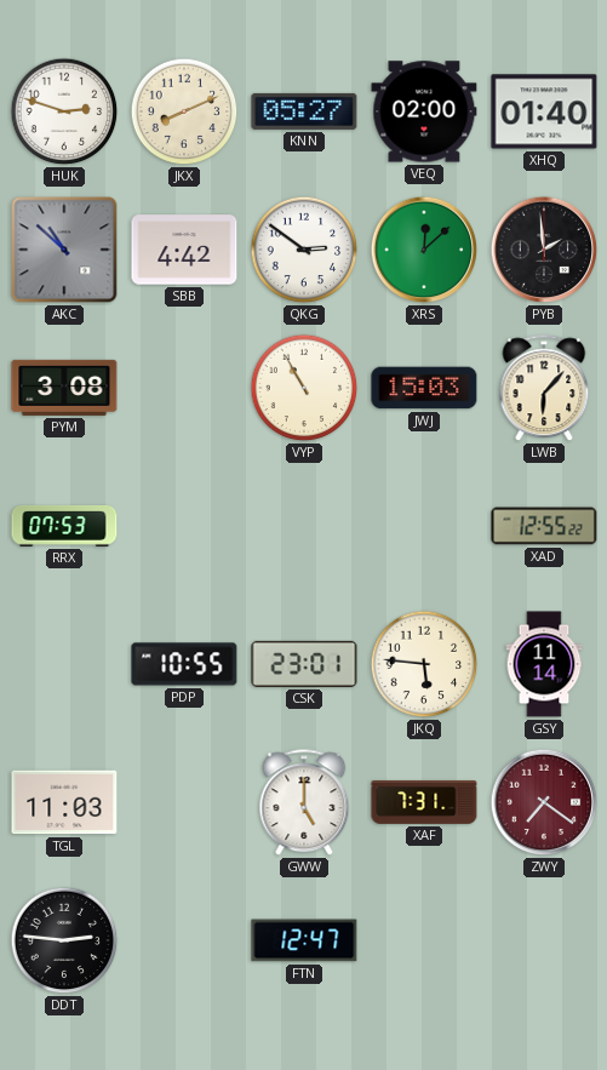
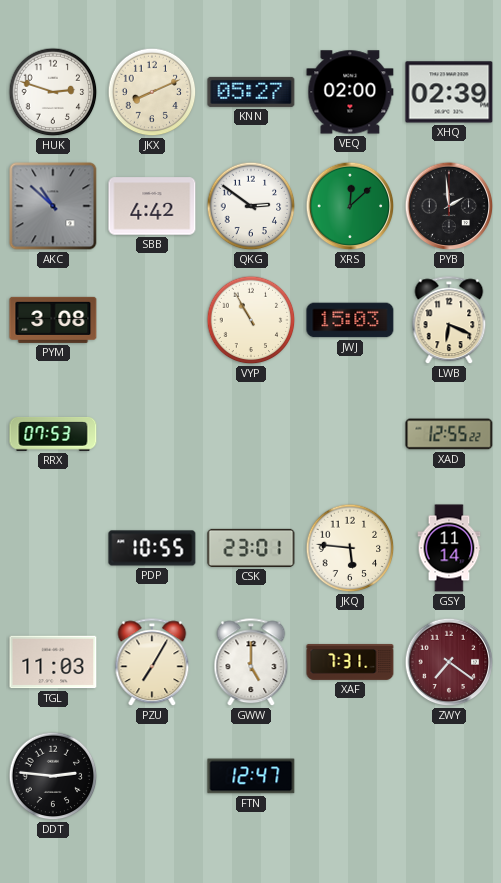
XHQ: 01:40 -> 02:39
LWB: 6:07 -> 6:19
PZU: none -> 7:05
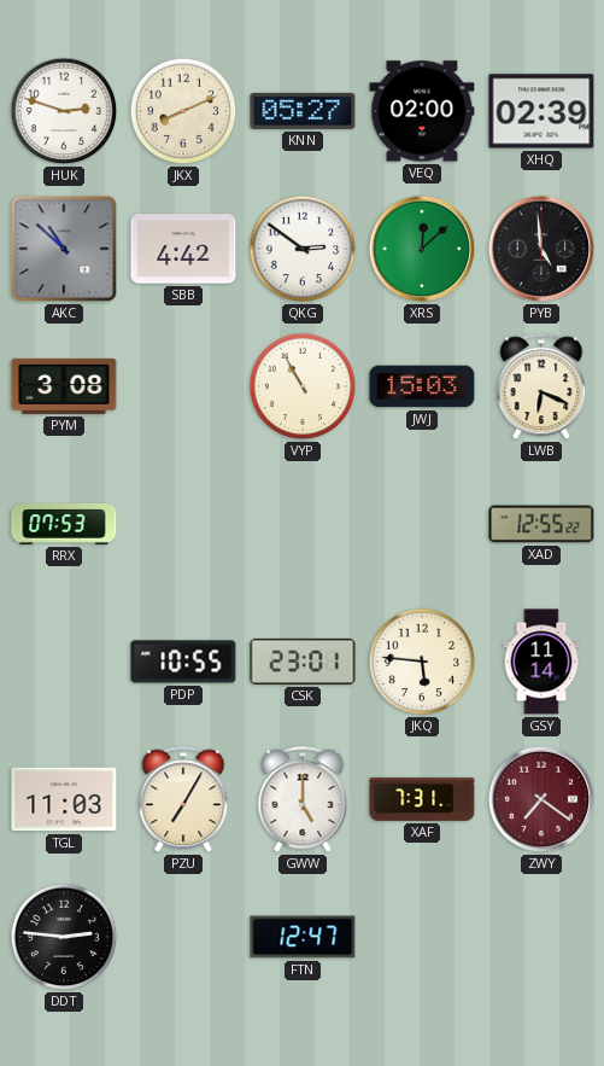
PYB: 1:59 -> 4:59
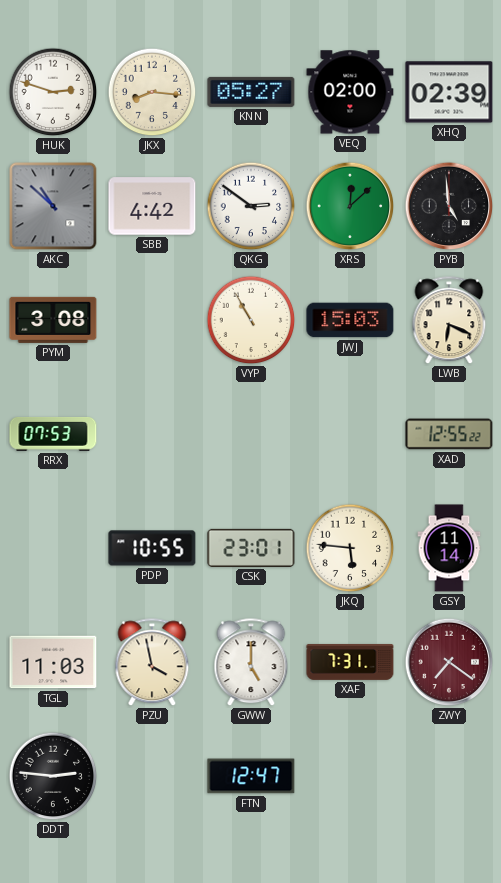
JKX: 8:11 -> 8:16
PZU: 7:05 -> 3:58
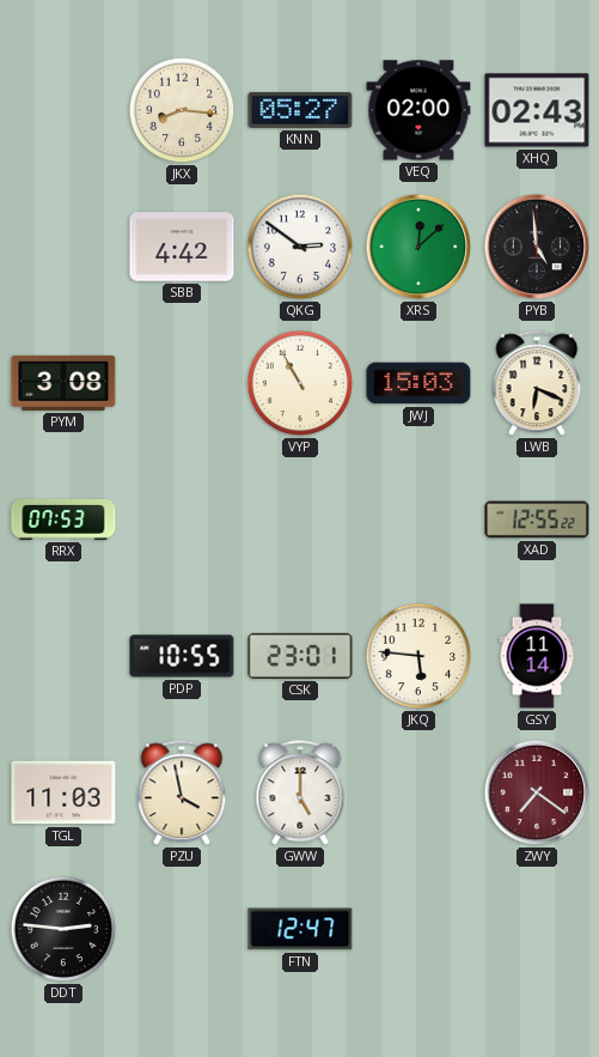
HUK: 2:48 -> none
XHQ: 02:39 -> 02:43
AKC: 10:52 -> none
XAF: 7:31 -> none
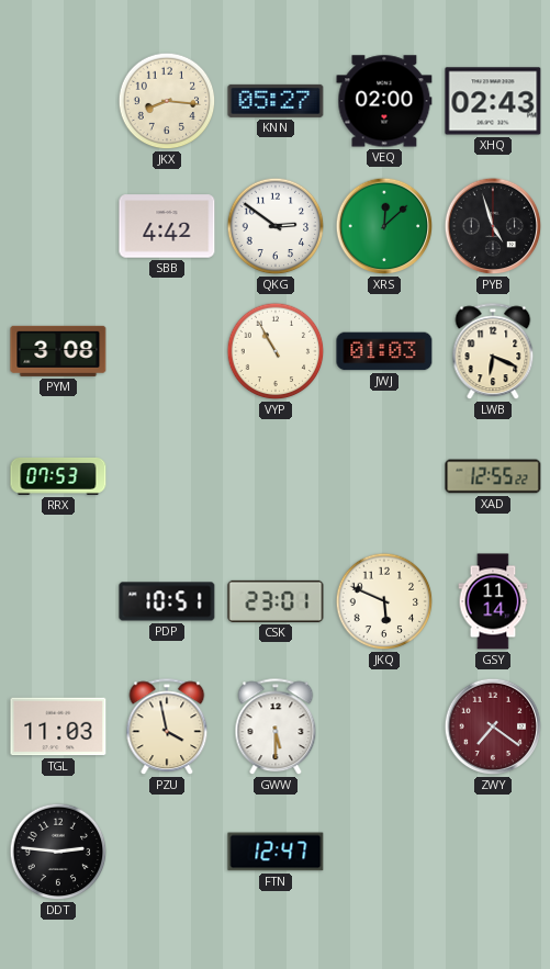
PYB: 4:59 -> 4:57
JWJ: 15:03 -> 01:03
PDP: 10:55 -> 10:51
JKQ: 5:46 -> 5:49
GWW: 5:00 -> 5:30
